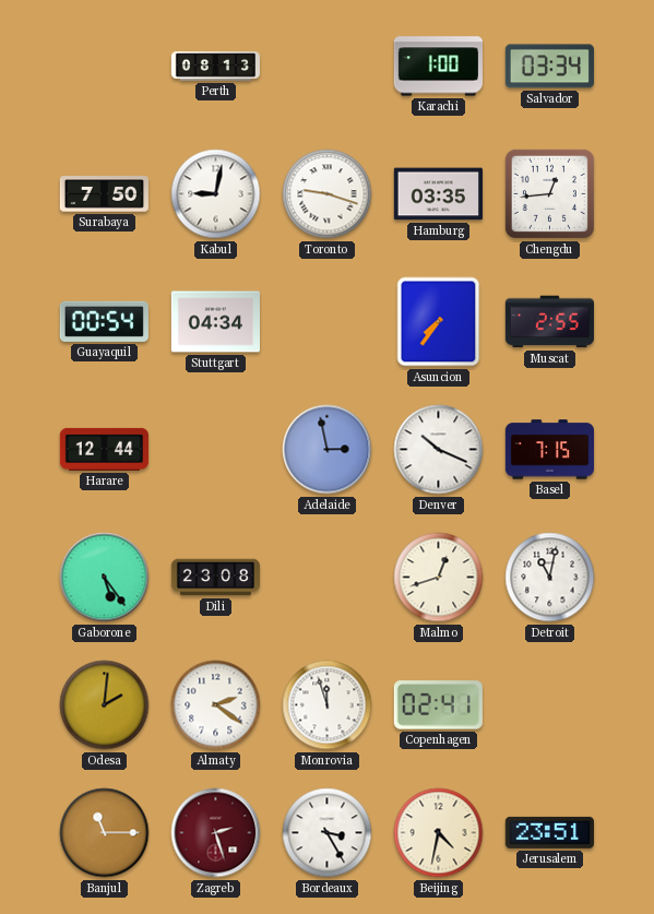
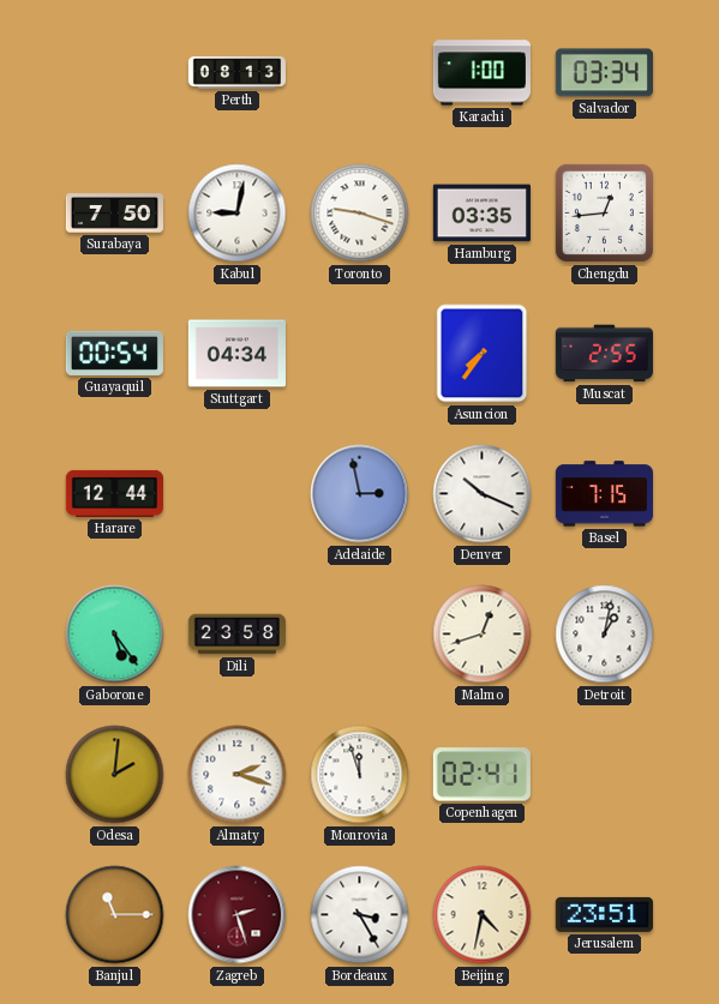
Dili: 23:08 -> 23:58
Detroit: 11:02 -> 1:02
Almaty: 2:21 -> 2:18
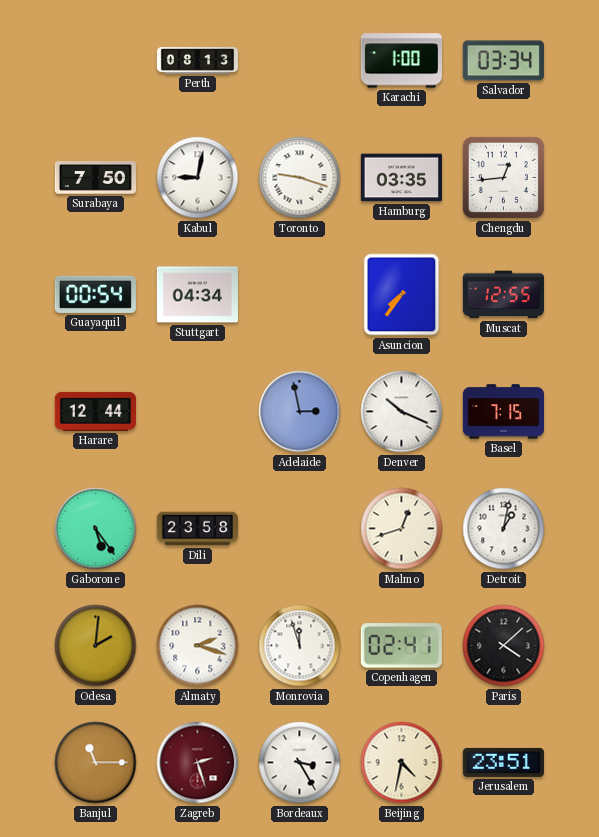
Muscat: 2:55 -> 12:55
Paris: none -> 4:08
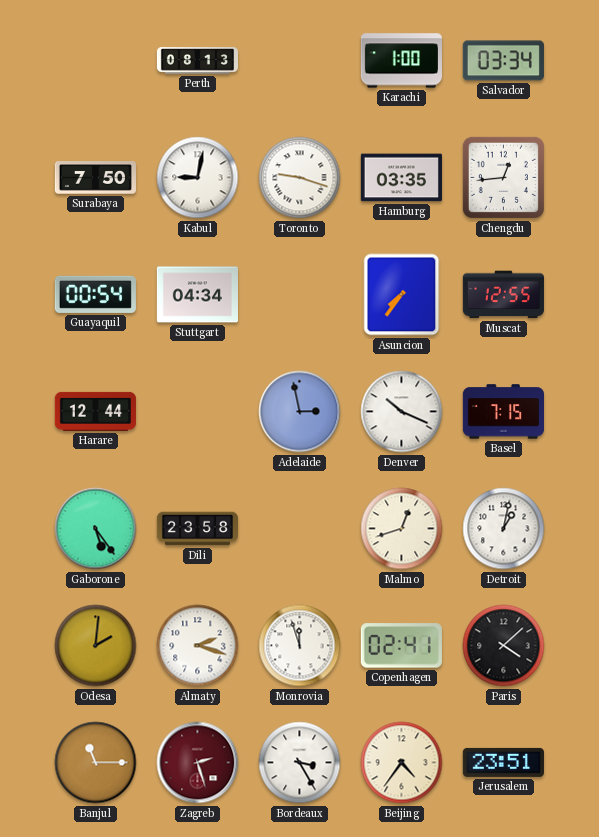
Beijing: 4:32 -> 4:36
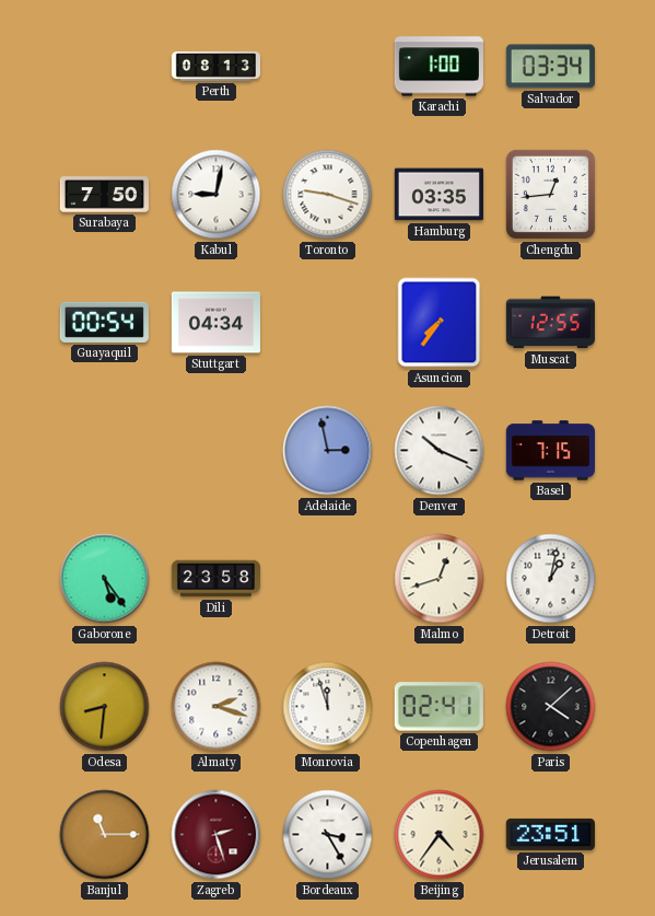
Harare: 12:44 -> none
Odesa: 2:01 -> 8:31
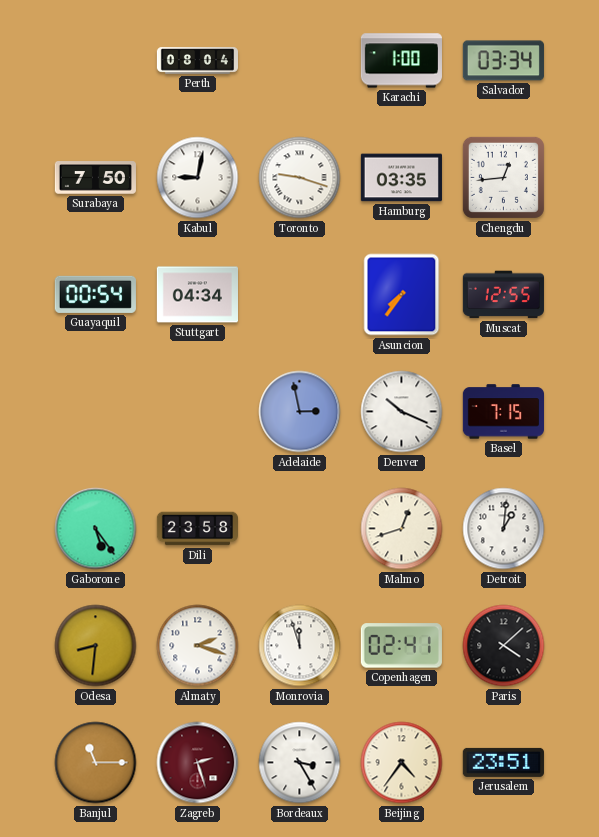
Perth: 08:13 -> 08:04
Detroit: 1:02 -> 1:01
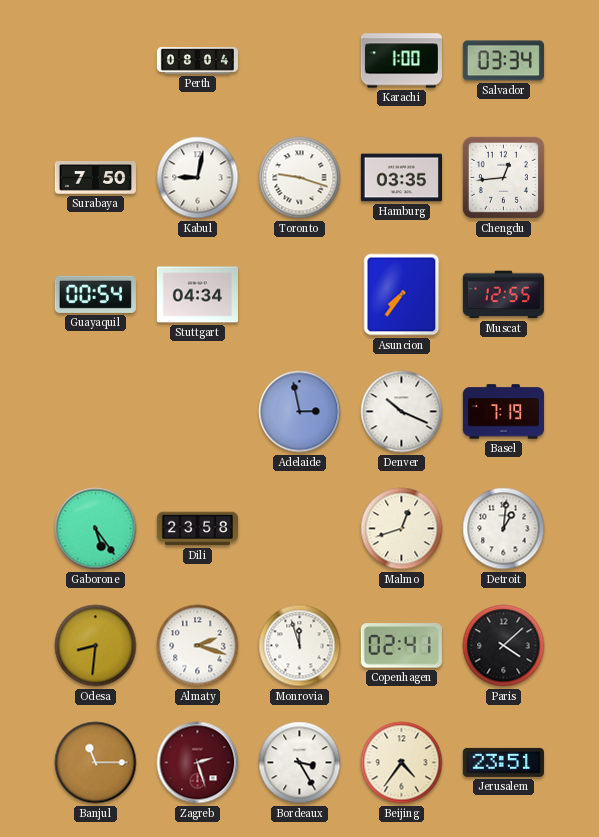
Basel: 7:15 -> 7:19
